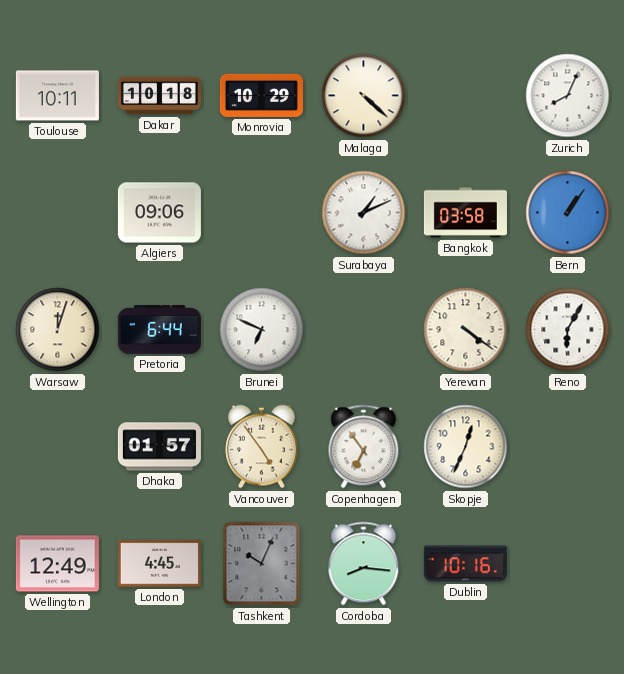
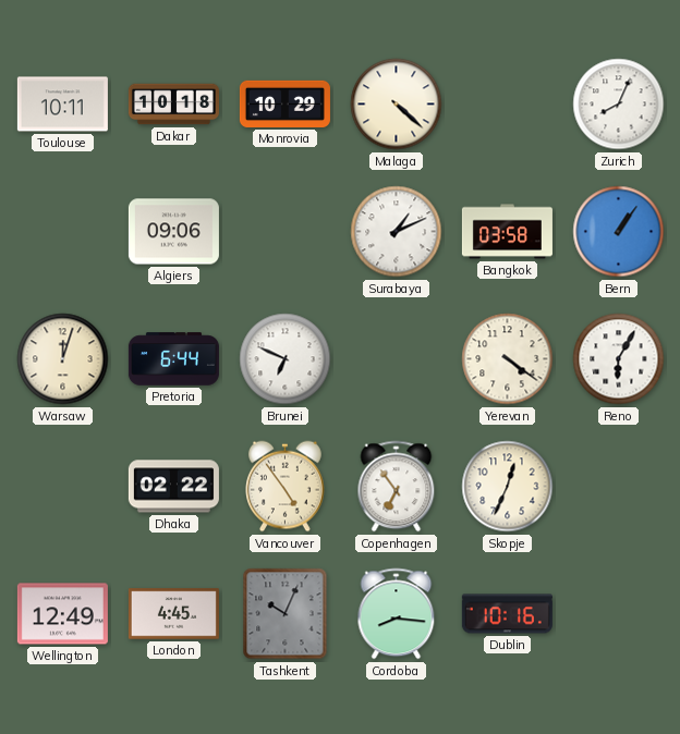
Dhaka: 01:57 -> 02:22
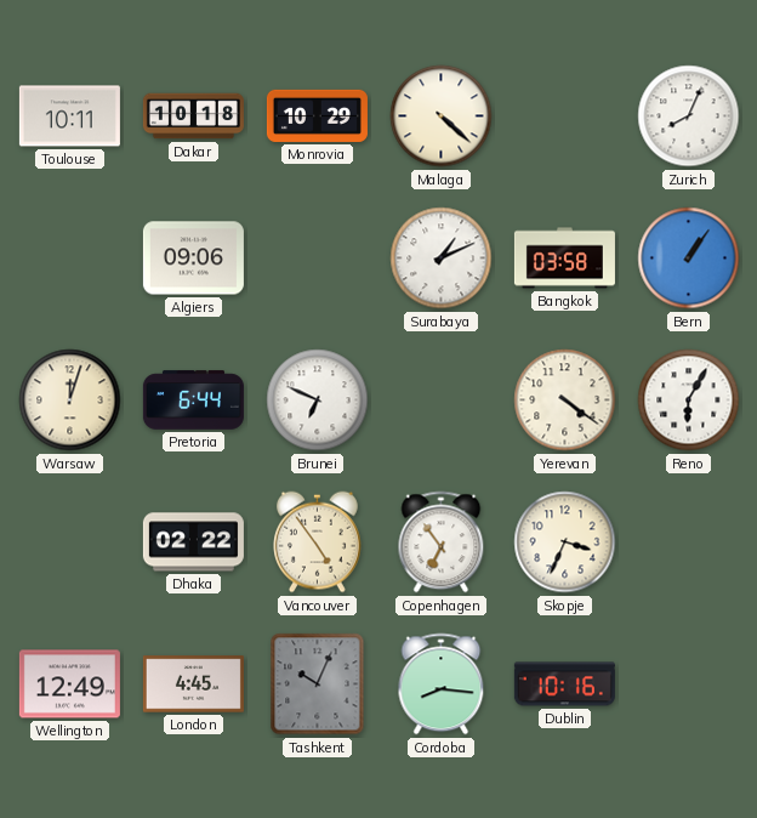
Skopje: 12:34 -> 3:34
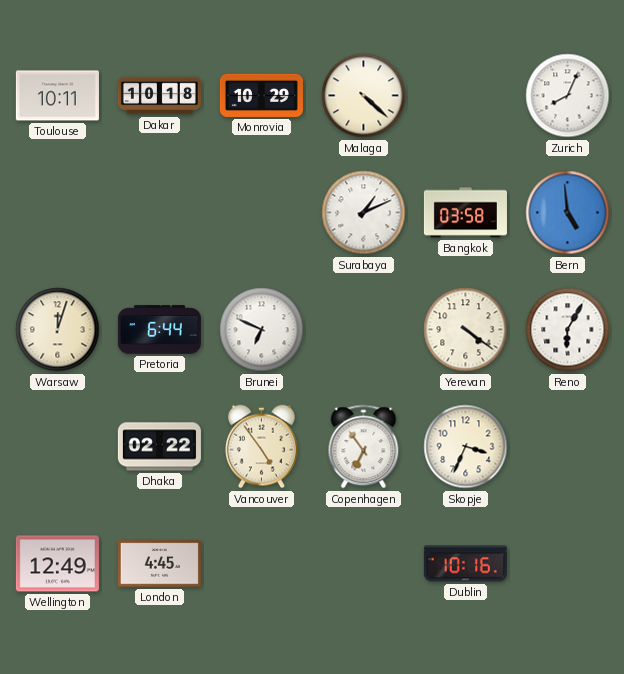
Algiers: 09:06 -> none
Bern: 1:06 -> 4:59
Tashkent: 10:04 -> none
Cordoba: 8:16 -> none
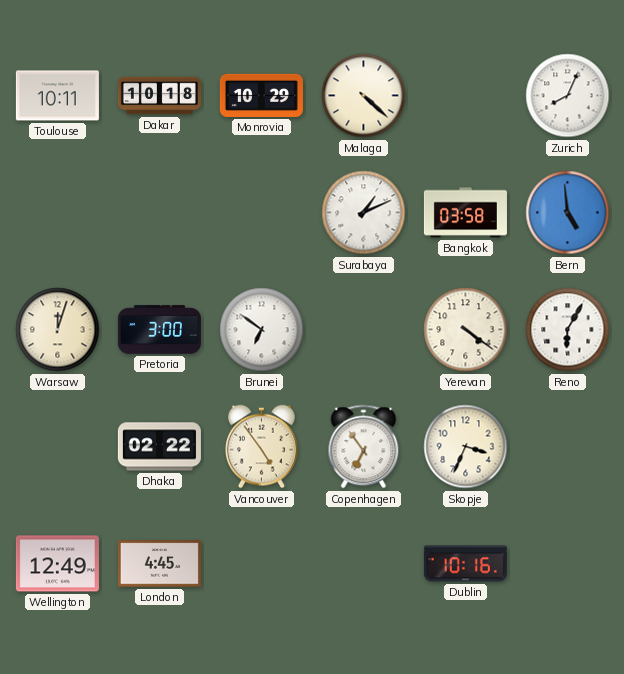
Pretoria: 6:44 -> 3:00
Brunei: 6:49 -> 6:51
